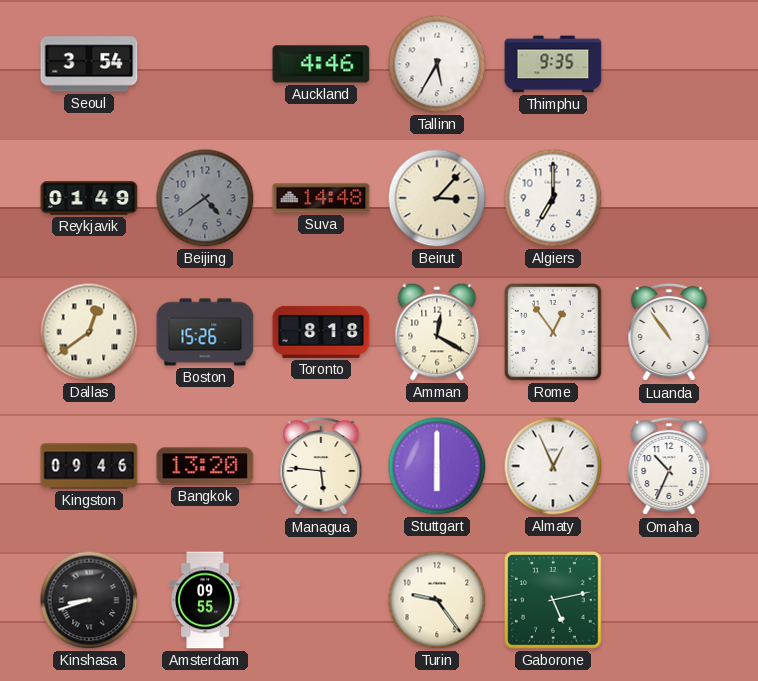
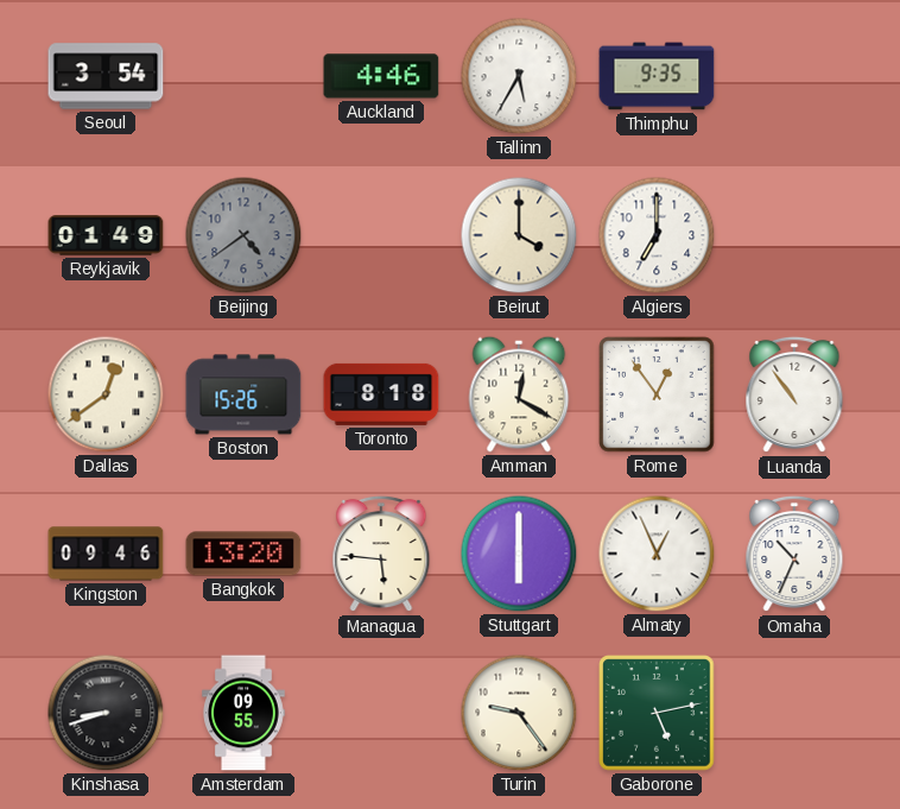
Suva: 14:48 -> none
Beirut: 3:07 -> 4:00
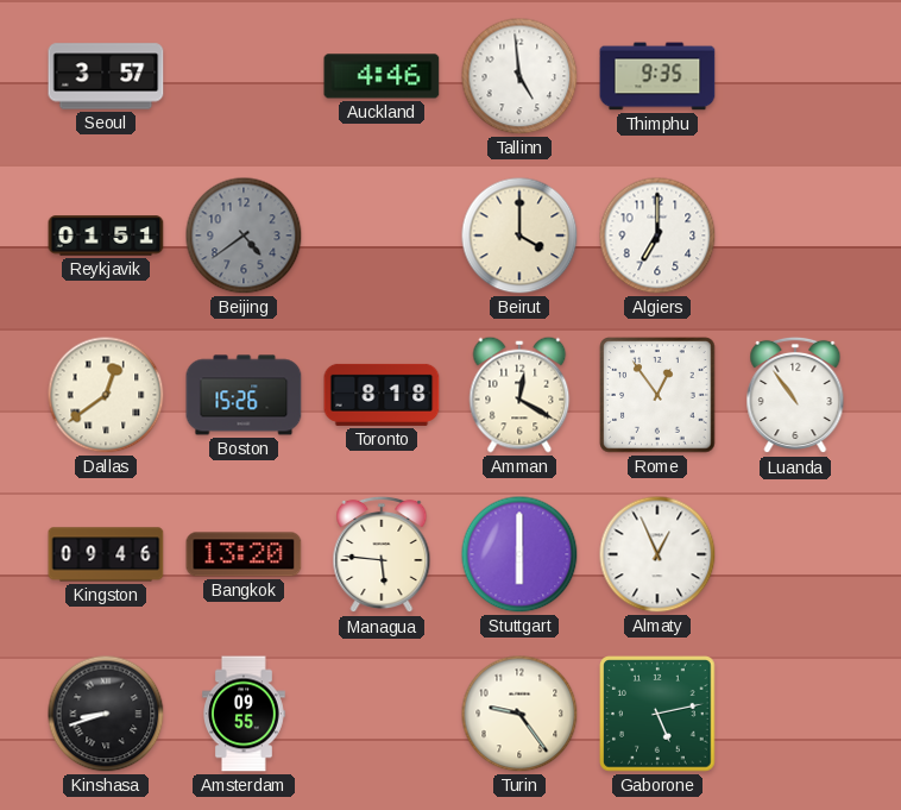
Seoul: 3:54 -> 3:57
Tallinn: 5:35 -> 4:59
Reykjavik: 01:49 -> 01:51
Omaha: 10:34 -> none
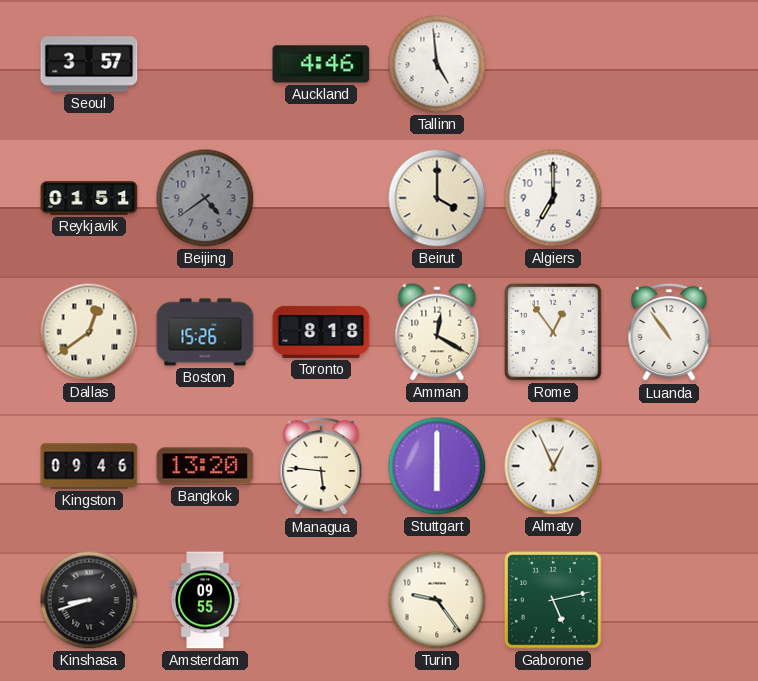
Thimphu: 9:35 -> none
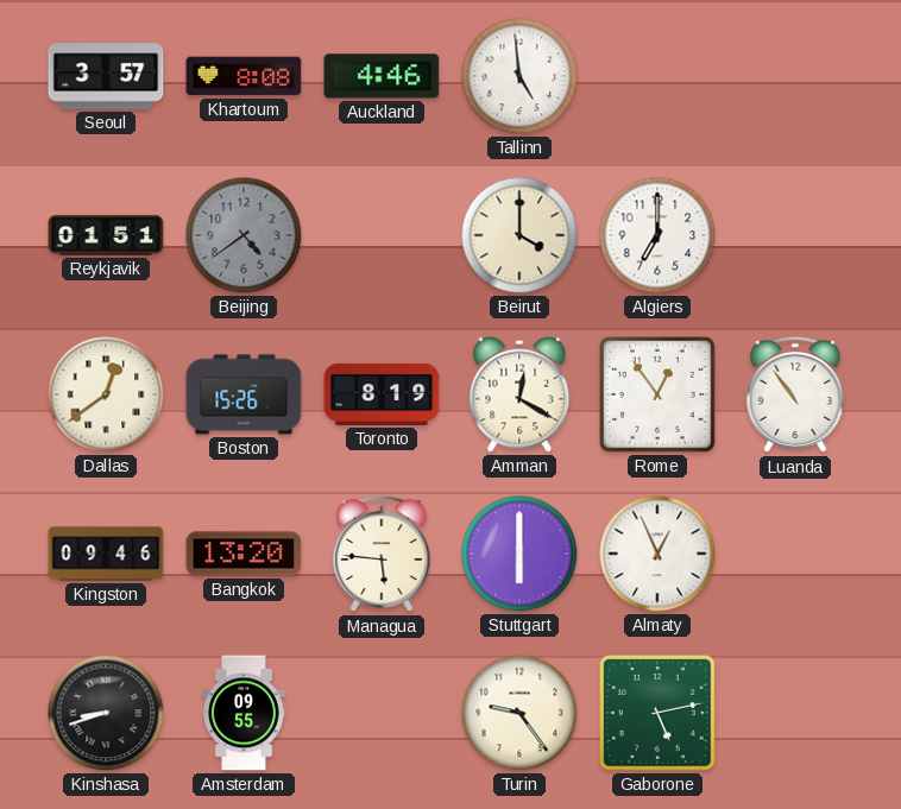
Khartoum: none -> 8:08
Toronto: 8:18 -> 8:19
